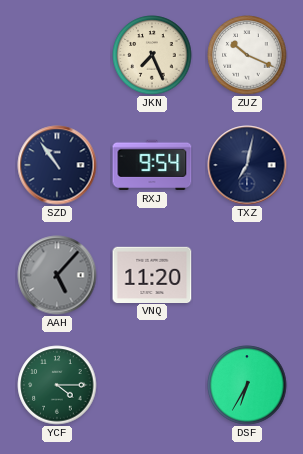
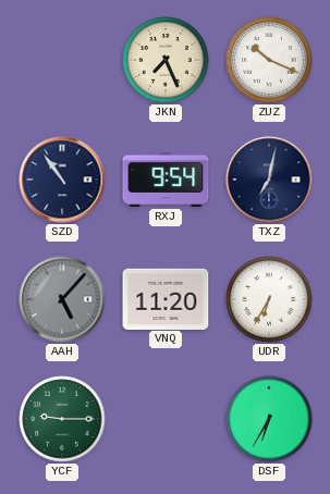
UDR: none -> 6:35
YCF: 4:15 -> 9:15
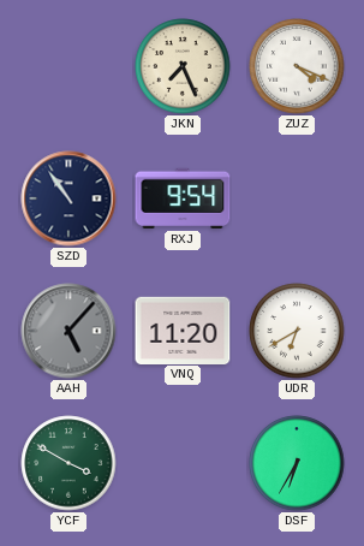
ZUZ: 10:19 -> 4:19
TXZ: 7:02 -> none
UDR: 6:35 -> 6:40
YCF: 9:15 -> 3:50
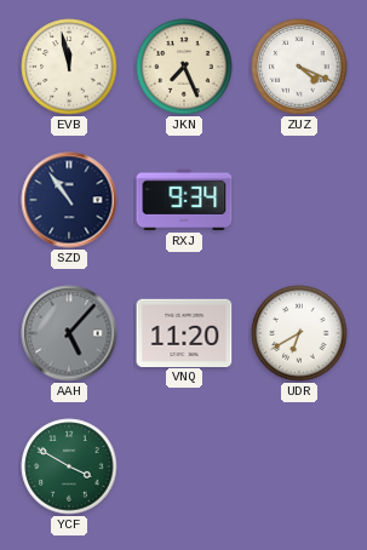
EVB: none -> 11:58
RXJ: 9:54 -> 9:34
DSF: 6:35 -> none
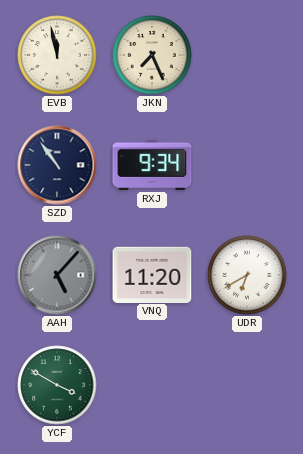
ZUZ: 4:19 -> none
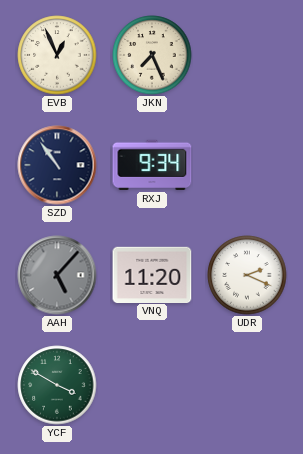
EVB: 11:58 -> 12:56
UDR: 6:40 -> 2:19
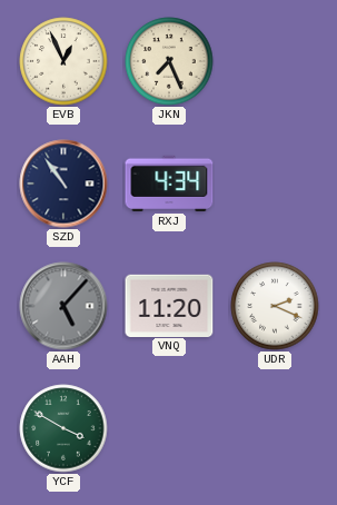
RXJ: 9:34 -> 4:34
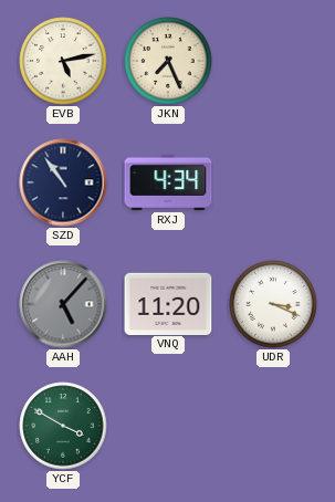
EVB: 12:56 -> 5:13
UDR: 2:19 -> 3:19
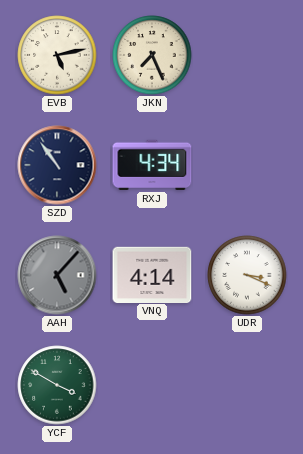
VNQ: 11:20 -> 4:14
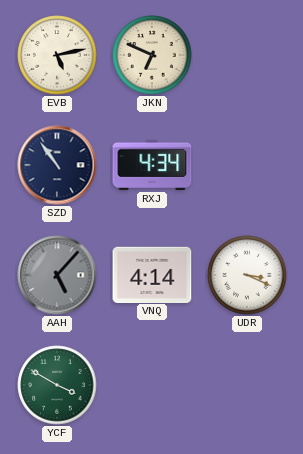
JKN: 7:26 -> 6:49
